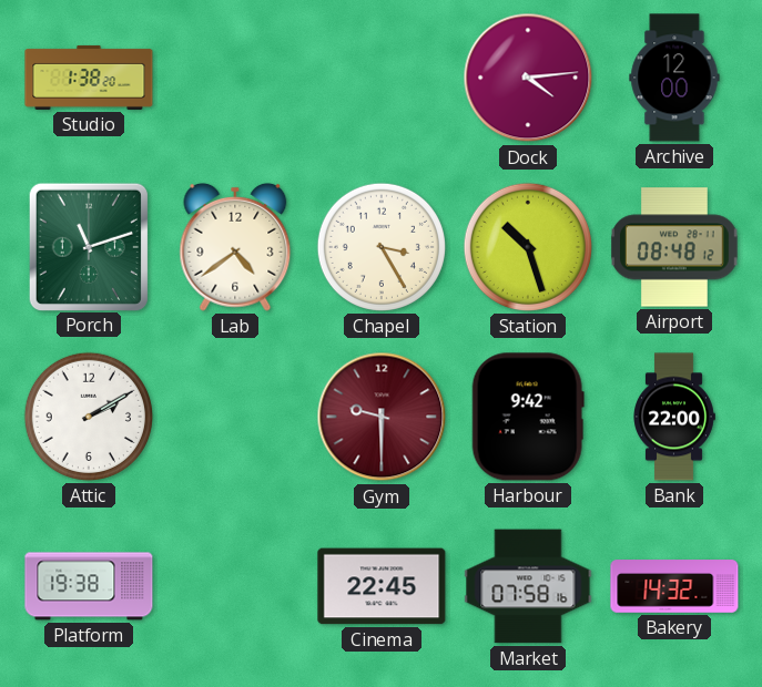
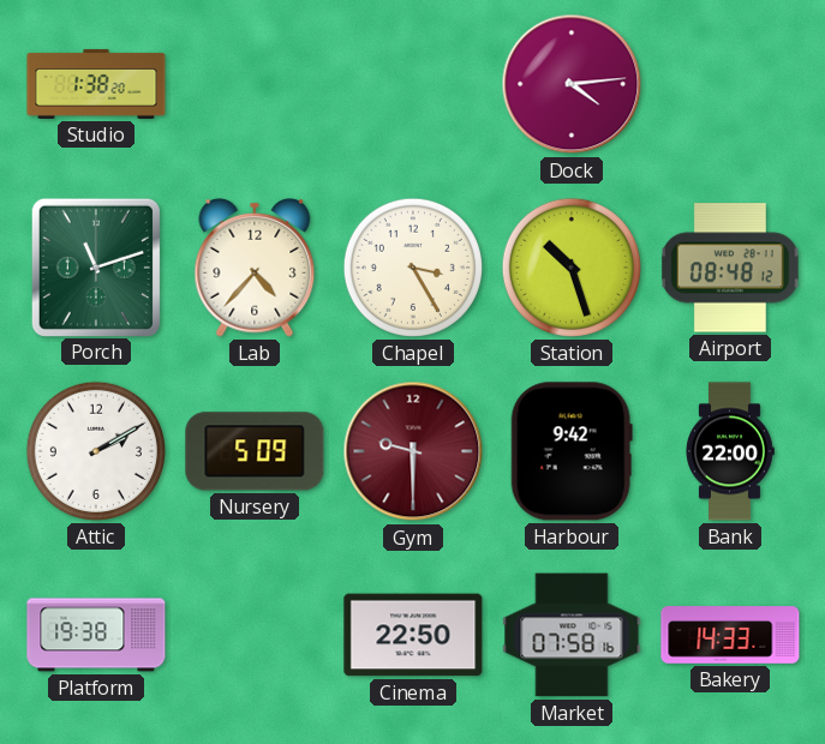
Archive: 12:00 -> none
Lab: 4:39 -> 4:37
Nursery: none -> 5:09
Cinema: 22:45 -> 22:50
Bakery: 14:32 -> 14:33
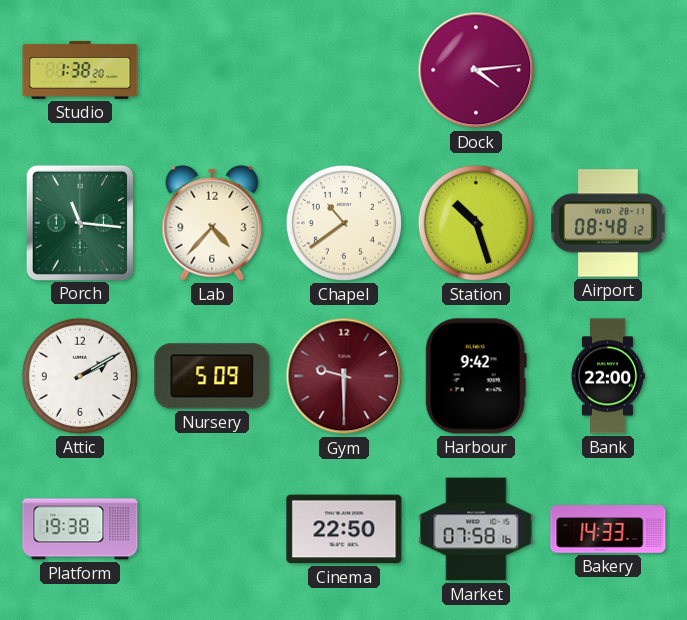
Porch: 11:12 -> 11:16
Chapel: 3:25 -> 10:39
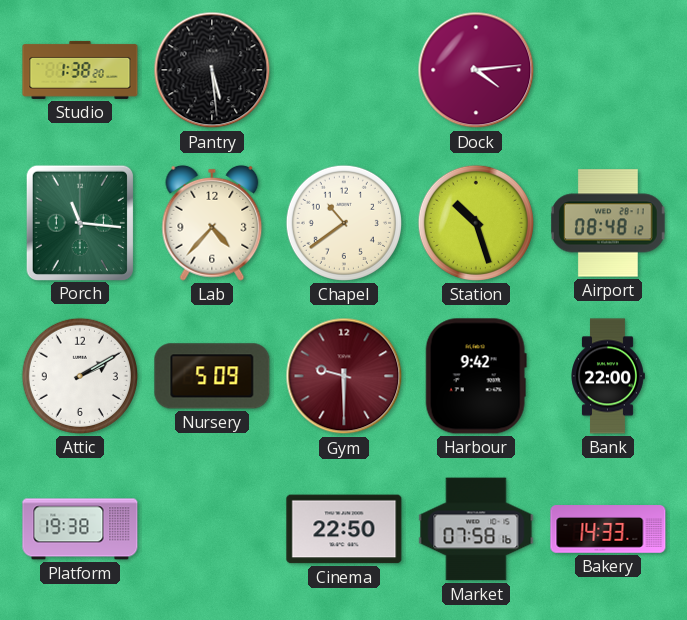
Pantry: none -> 5:29
